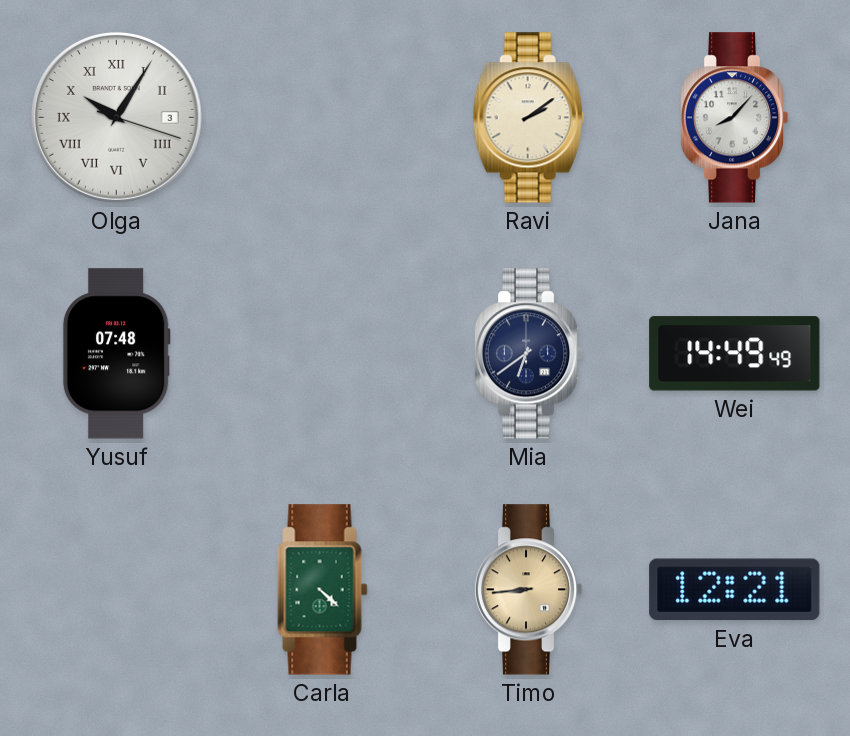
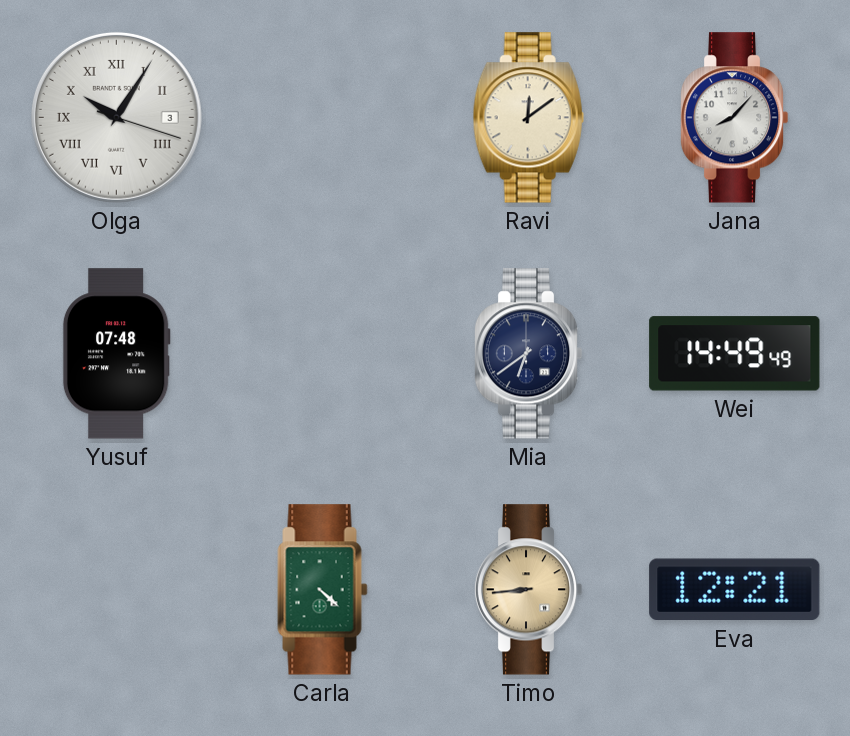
Ravi: 2:09 -> 12:09
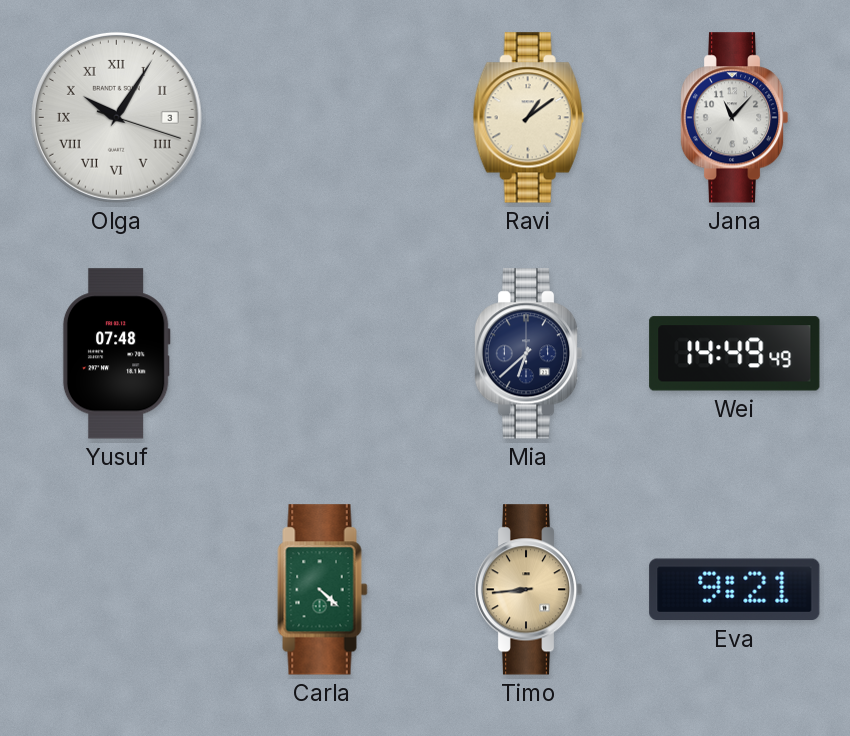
Ravi: 12:09 -> 1:09
Jana: 8:07 -> 11:07
Mia: 6:39 -> 6:38
Eva: 12:21 -> 9:21
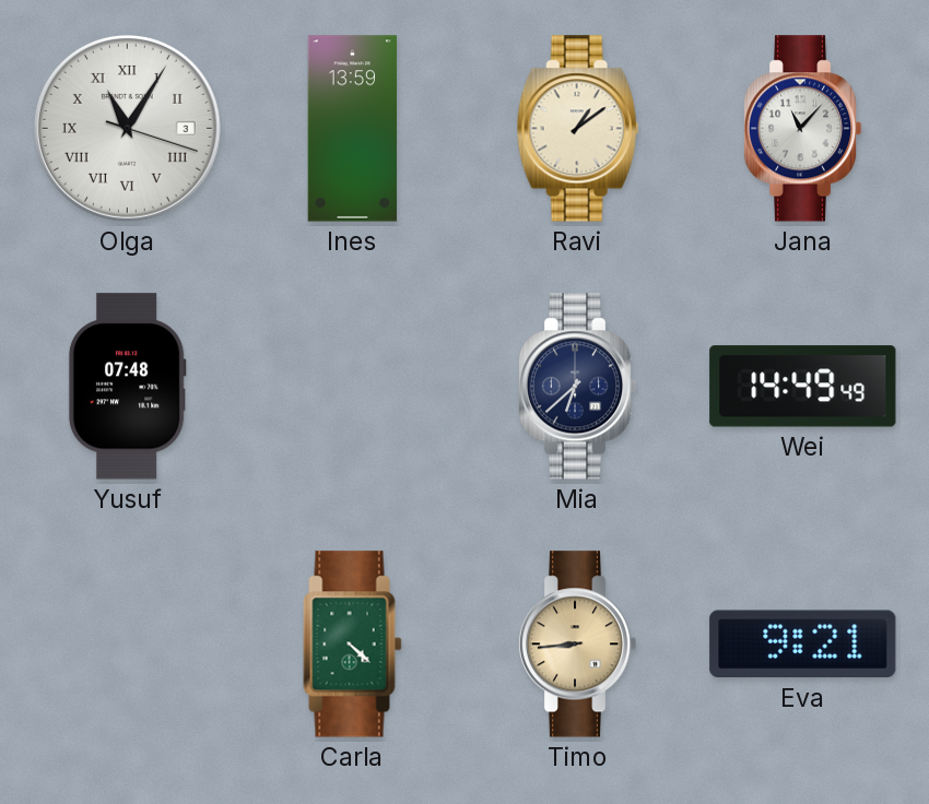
Olga: 10:05 -> 11:05
Ines: none -> 13:59
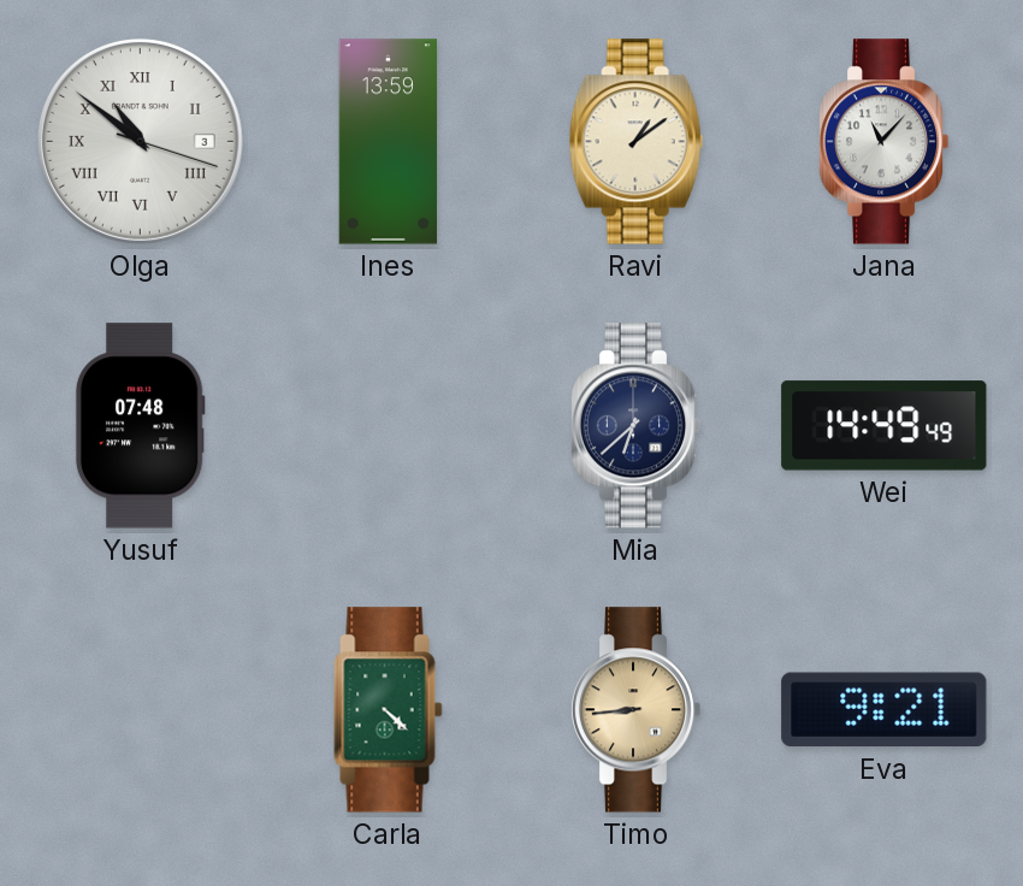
Olga: 11:05 -> 10:51
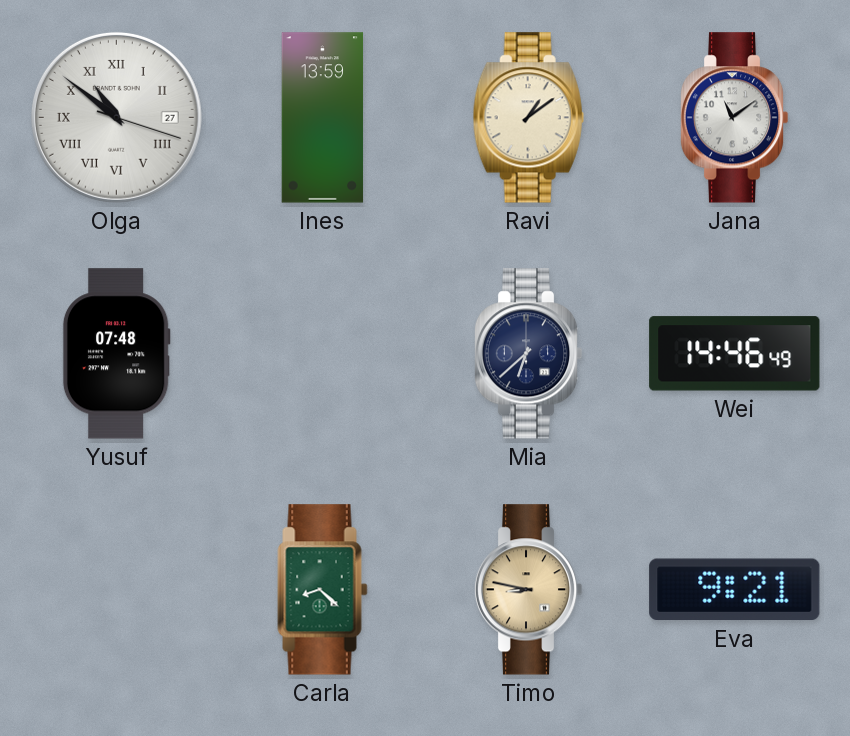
Olga date: 3 -> 27
Jana: 11:07 -> 11:09
Wei: 14:49 -> 14:46
Carla: 4:22 -> 8:22
Timo: 8:44 -> 8:47
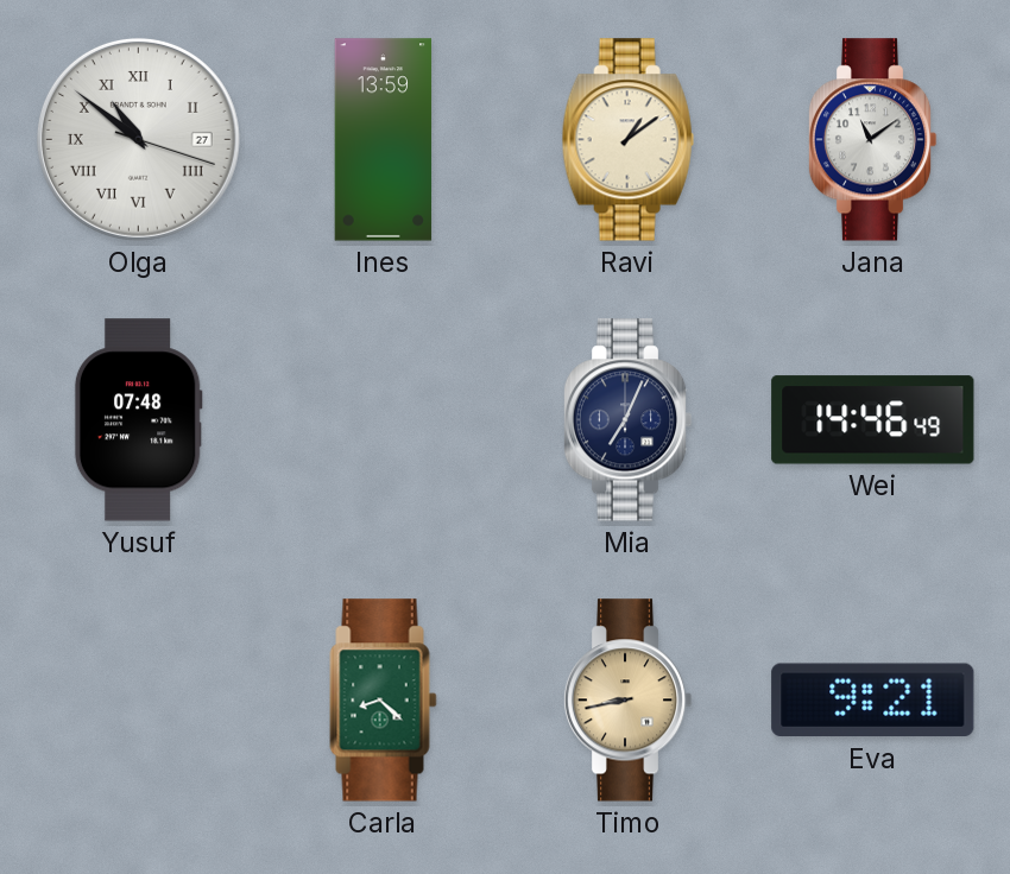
Mia: 6:38 -> 7:04
Timo: 8:47 -> 8:43
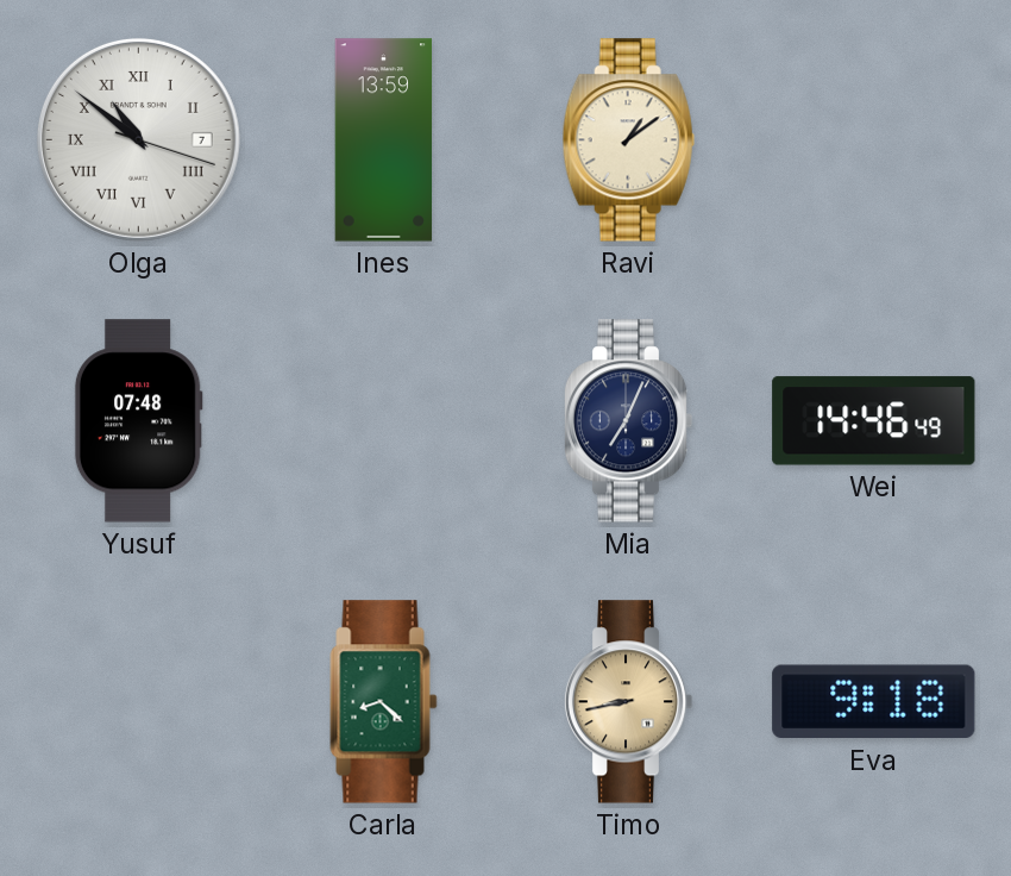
Olga date: 27 -> 7
Jana: 11:09 -> none
Eva: 9:21 -> 9:18
